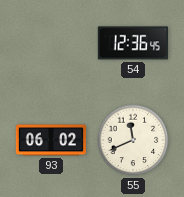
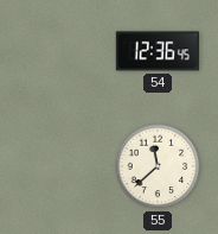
93: 06:02 -> none
55: 11:41 -> 11:38
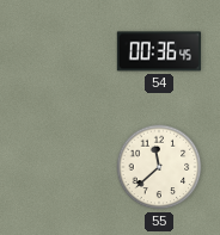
54: 12:36 -> 00:36
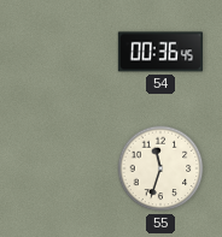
55: 11:38 -> 11:33
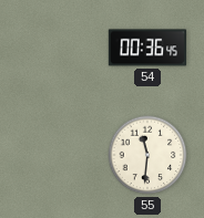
55: 11:33 -> 11:31
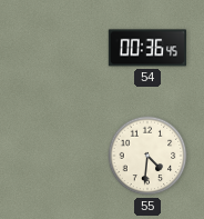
55: 11:31 -> 4:31
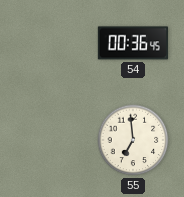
55: 4:31 -> 6:59
